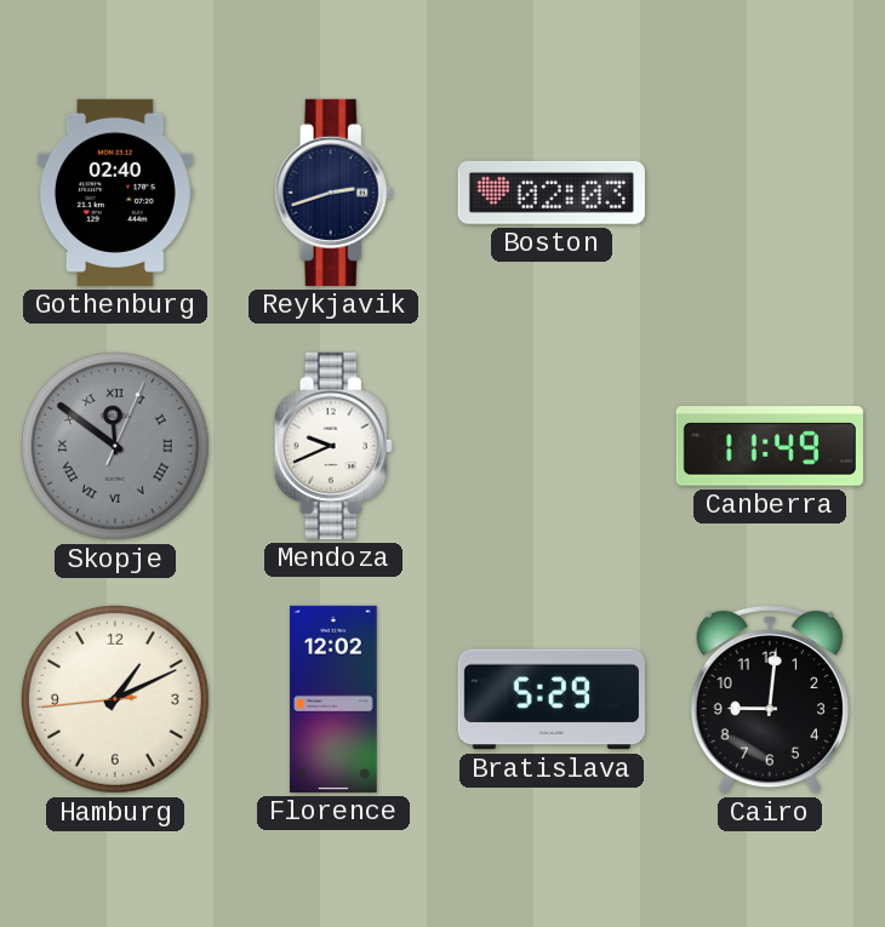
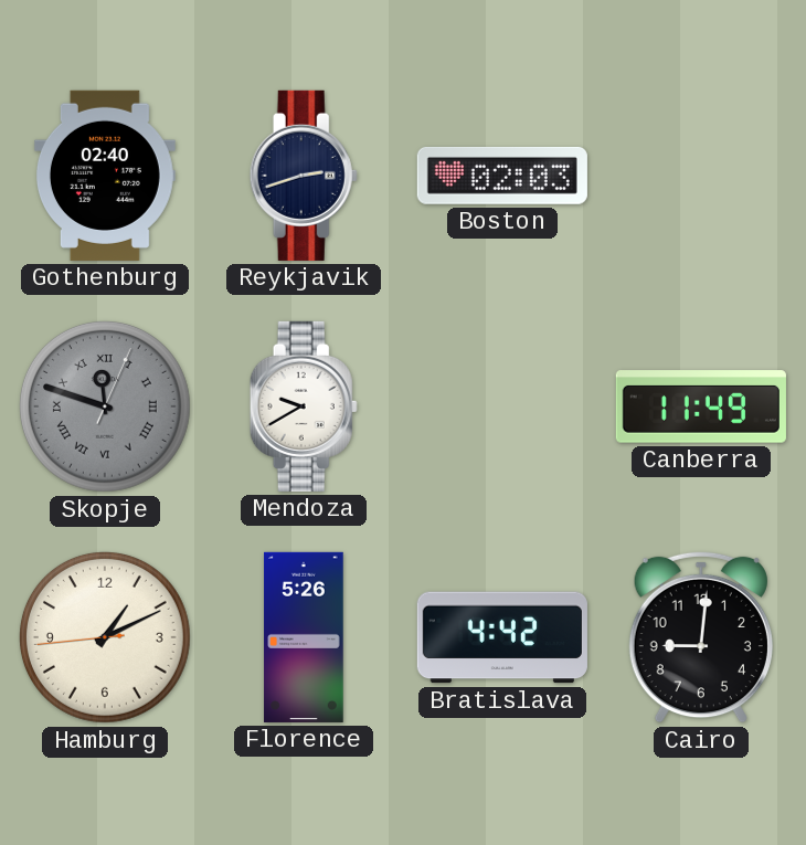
Skopje: 11:51 -> 11:48
Mendoza: 9:41 -> 9:40
Florence: 12:02 -> 5:26
Bratislava: 5:29 -> 4:42
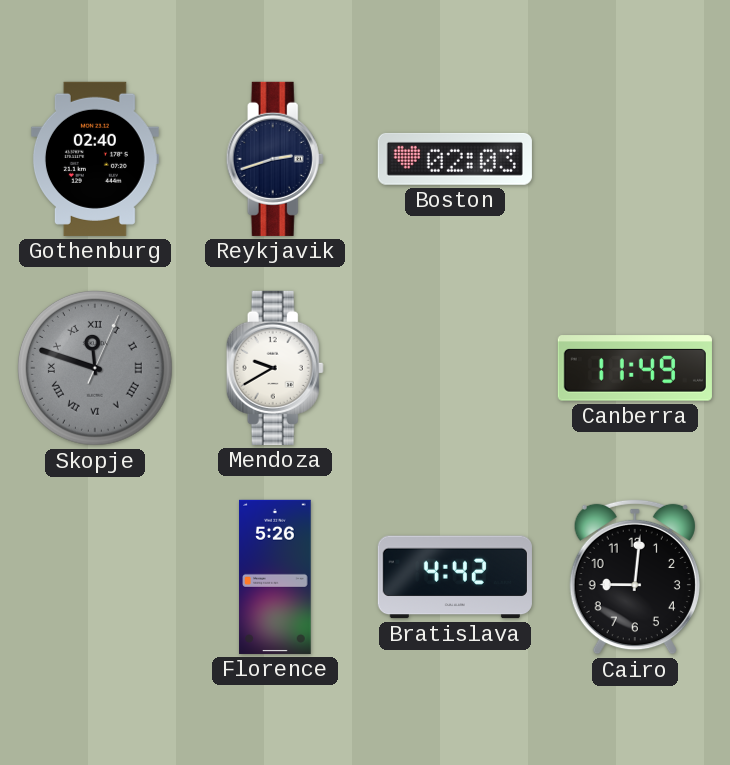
Hamburg: 1:10 -> none
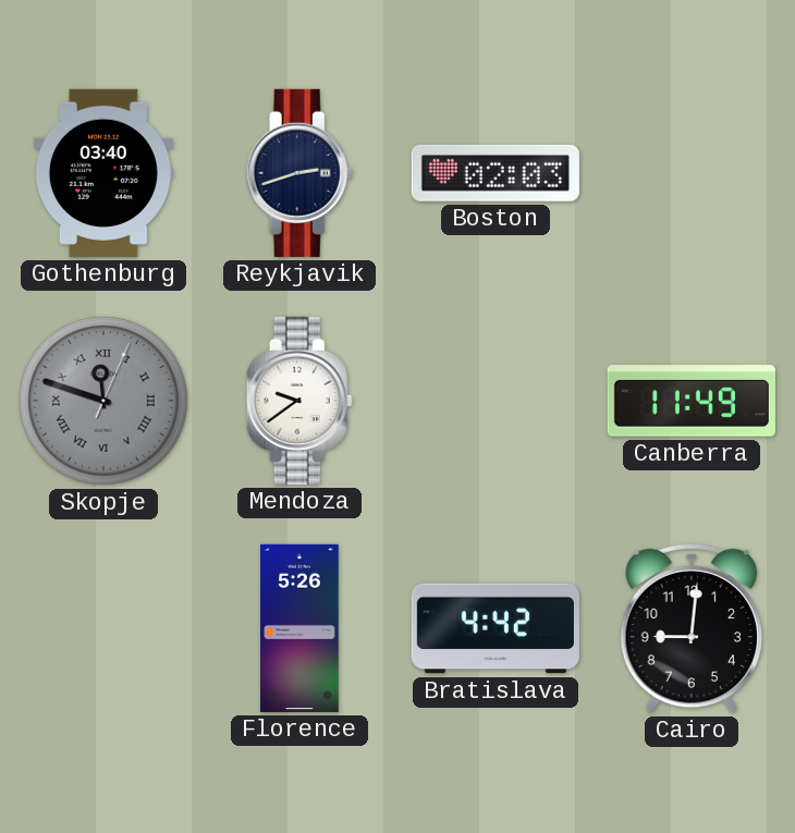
Gothenburg: 02:40 -> 03:40
Mendoza: 9:40 -> 9:39
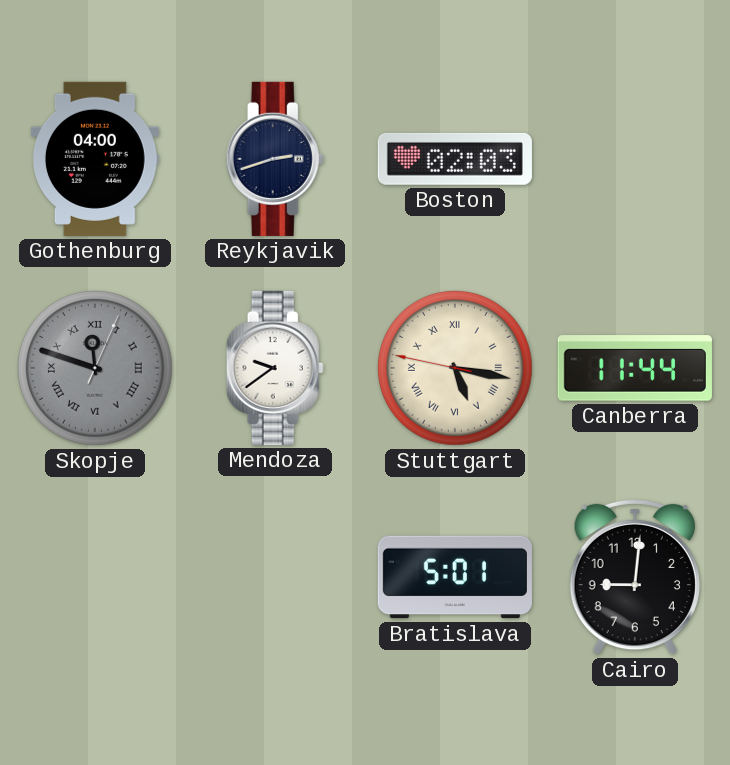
Gothenburg: 03:40 -> 04:00
Stuttgart: none -> 5:16
Canberra: 11:49 -> 11:44
Florence: 5:26 -> none
Bratislava: 4:42 -> 5:01
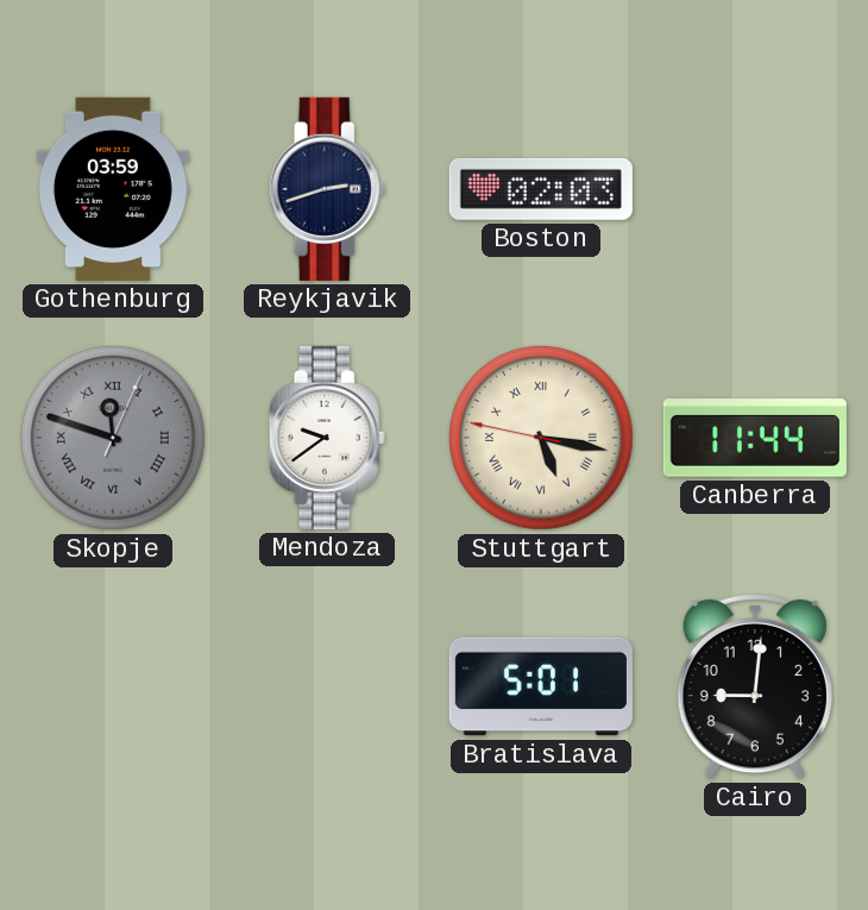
Gothenburg: 04:00 -> 03:59
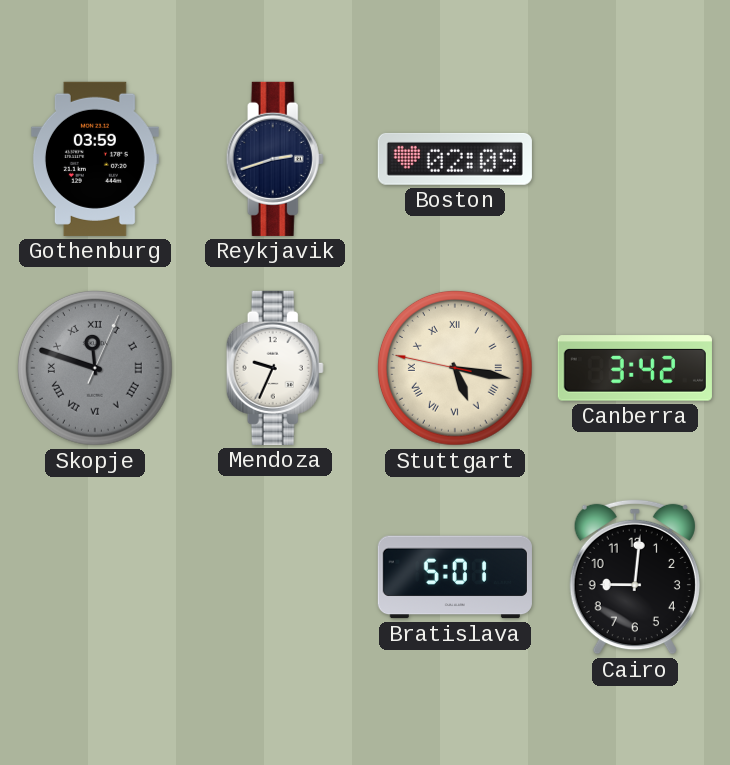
Boston: 02:03 -> 02:09
Mendoza: 9:39 -> 9:34
Canberra: 11:44 -> 3:42
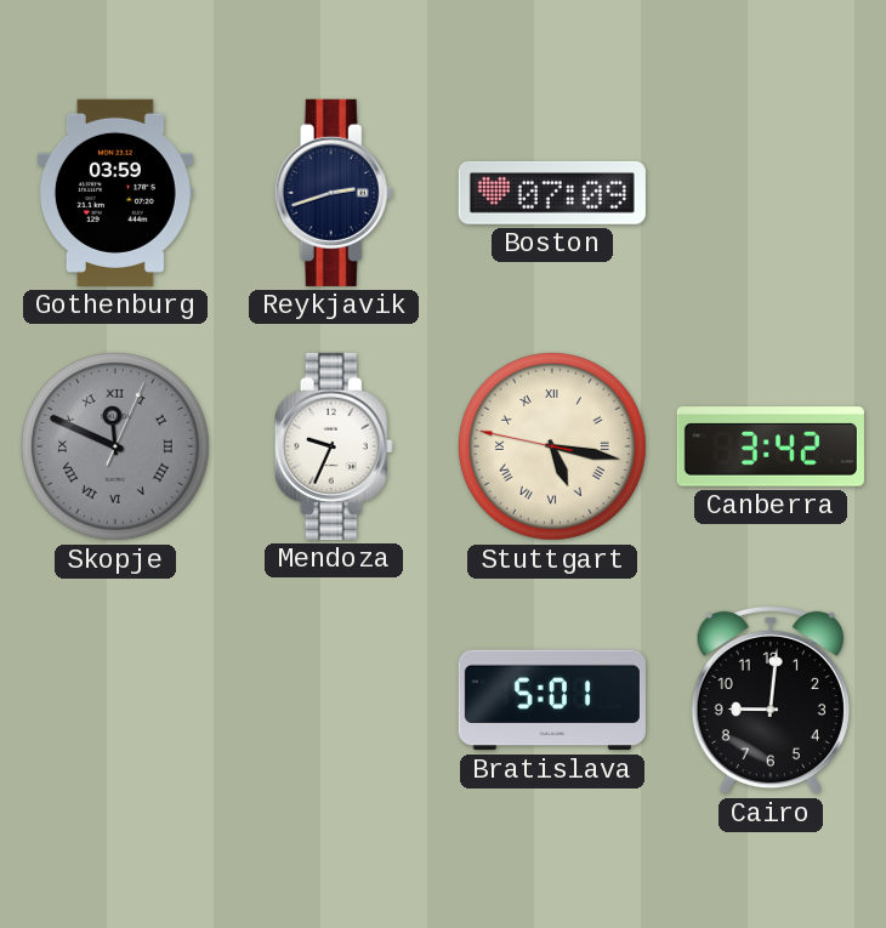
Boston: 02:09 -> 07:09
Skopje: 11:48 -> 11:49
